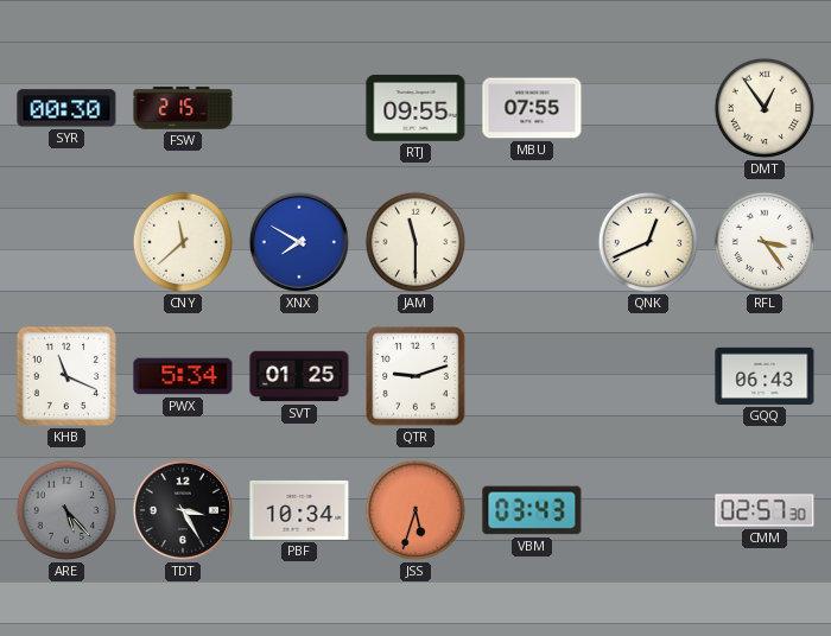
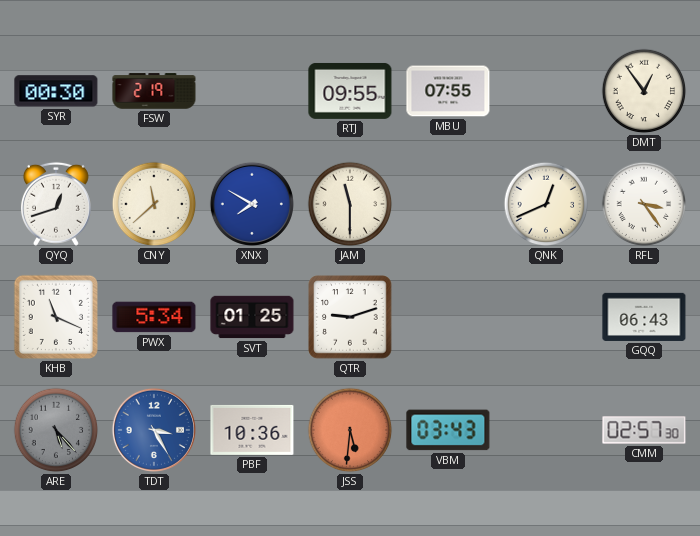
FSW: 2:15 -> 2:19
QYQ: none -> 12:42
TDT dial: black -> blue
PBF: 10:34 -> 10:36
JSS: 5:33 -> 5:31
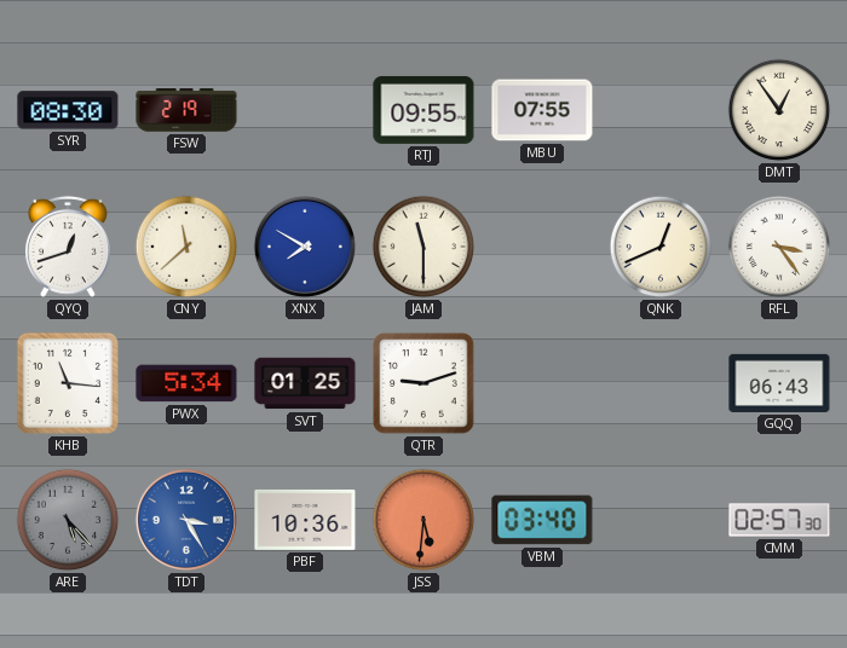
SYR: 00:30 -> 08:30
KHB: 11:19 -> 11:16
VBM: 03:43 -> 03:40
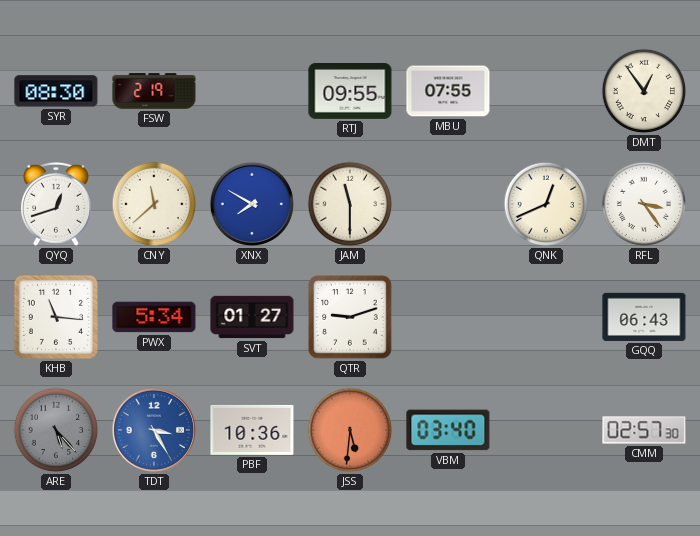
SVT: 01:25 -> 01:27
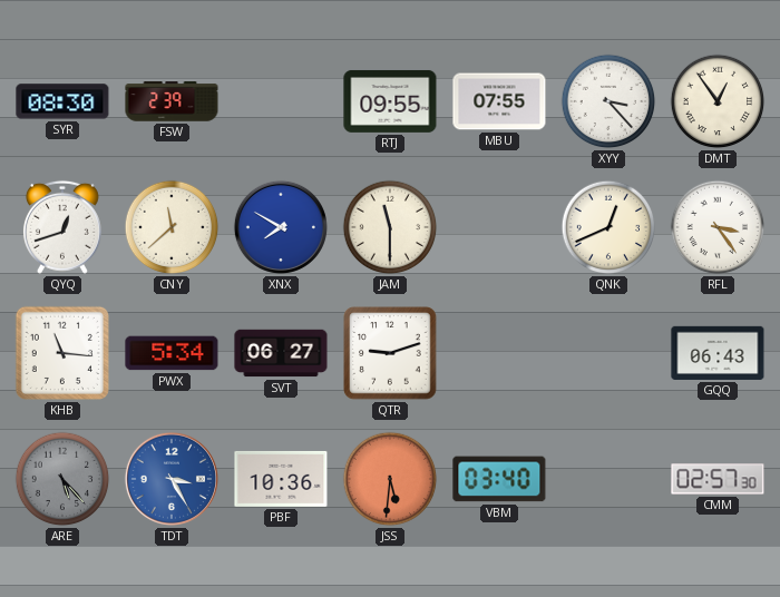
FSW: 2:19 -> 2:39
XYY: none -> 3:23
SVT: 01:27 -> 06:27
